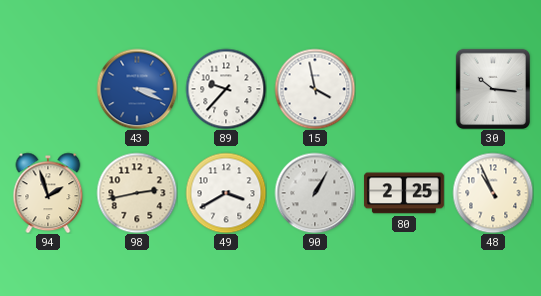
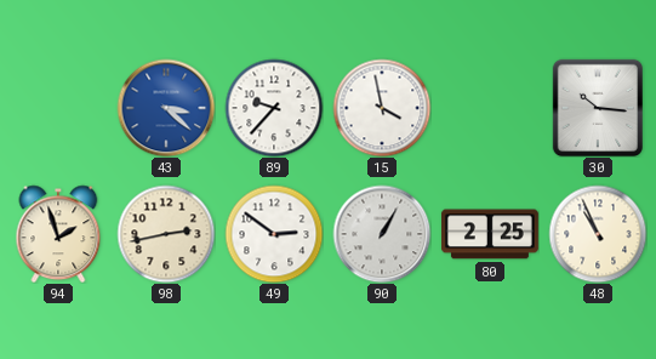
43: 3:19 -> 3:22
49: 3:40 -> 2:51
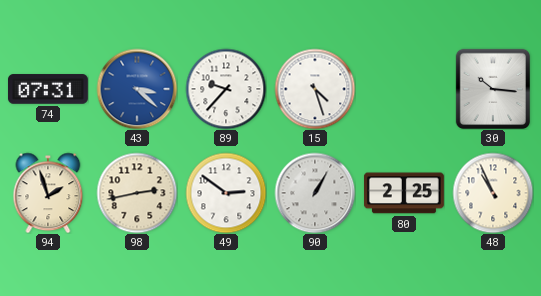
74: none -> 07:31
15: 3:58 -> 4:27
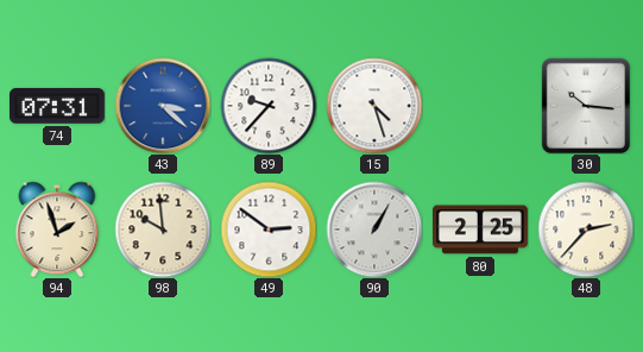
98: 2:43 -> 9:59
48: 10:56 -> 2:37
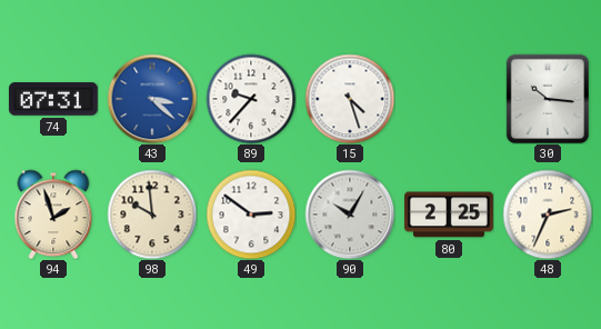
90: 1:05 -> 10:05
48: 2:37 -> 2:34
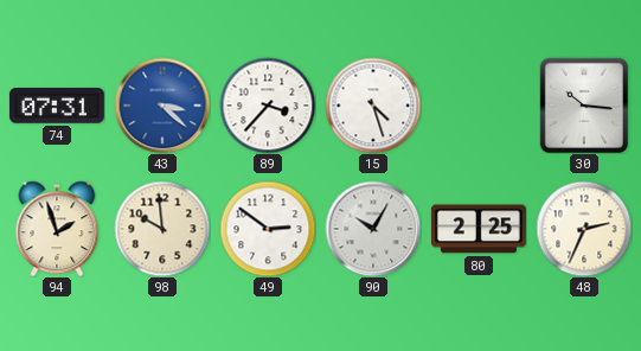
89: 9:37 -> 3:37
